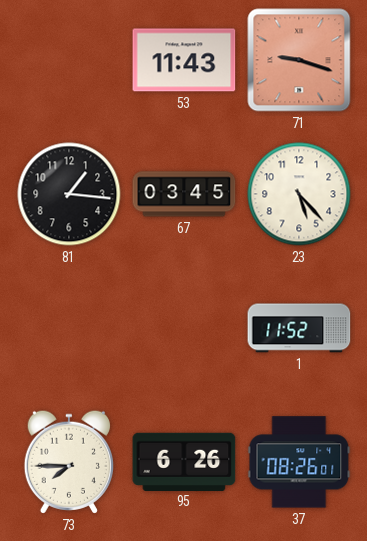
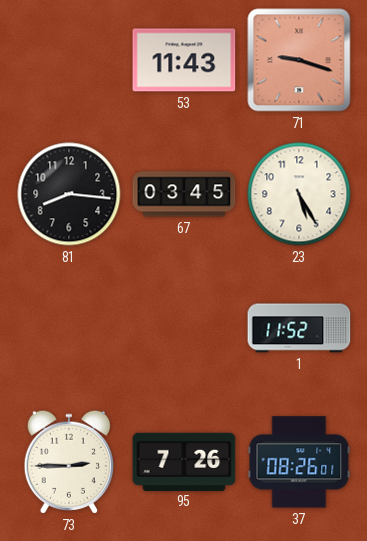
81: 1:16 -> 8:16
23: 5:23 -> 5:25
73: 7:45 -> 2:45
95: 6:26 -> 7:26
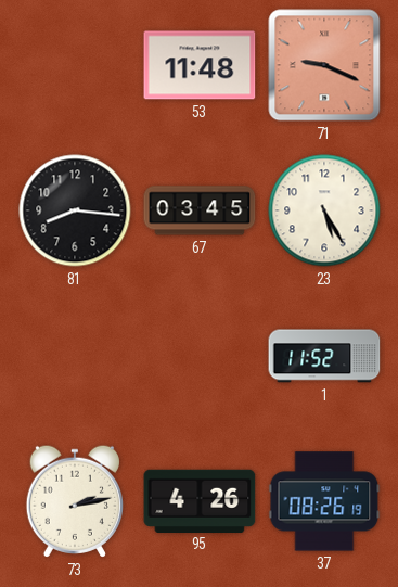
53: 11:43 -> 11:48
71: 9:18 -> 9:19
73: 2:45 -> 2:13
95: 7:26 -> 4:26
37: 08:26:01 -> 08:26:19
